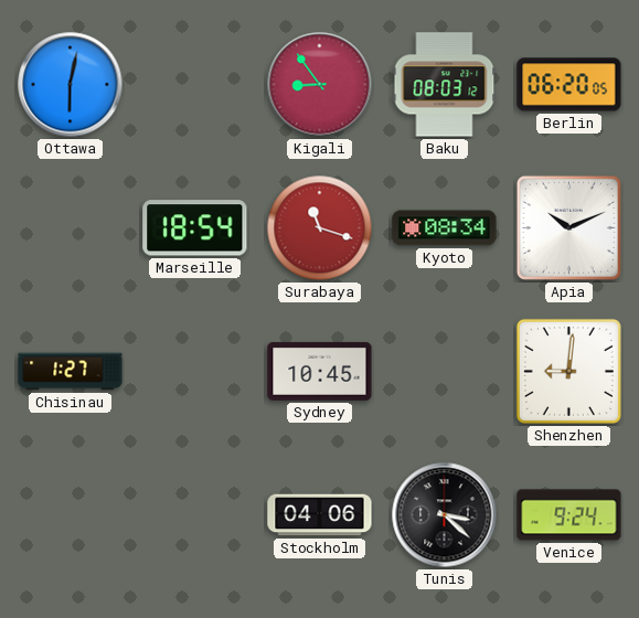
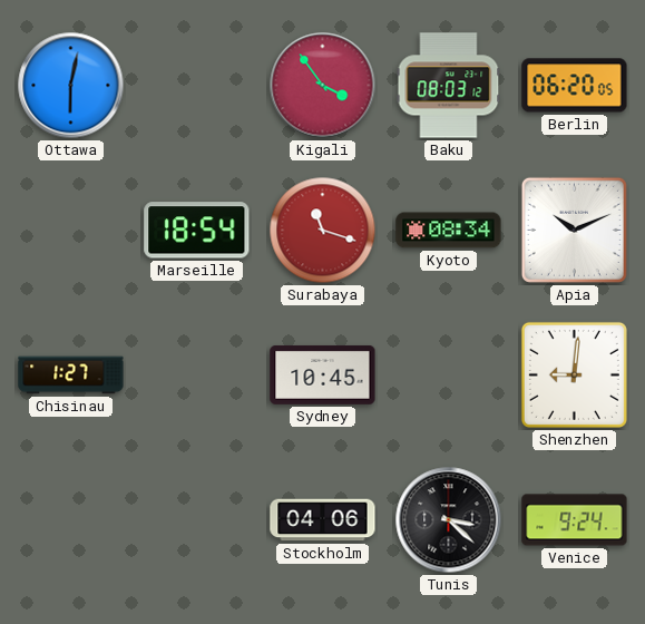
Kigali: 8:54 -> 3:54
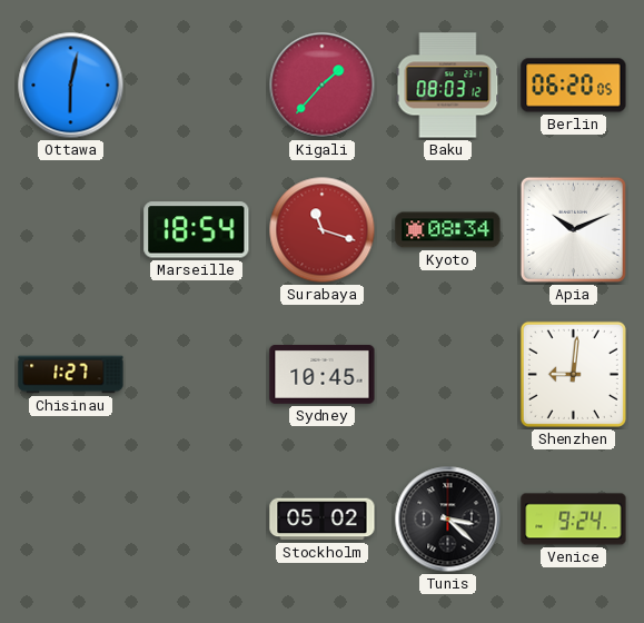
Kigali: 3:54 -> 1:37
Stockholm: 04:06 -> 05:02
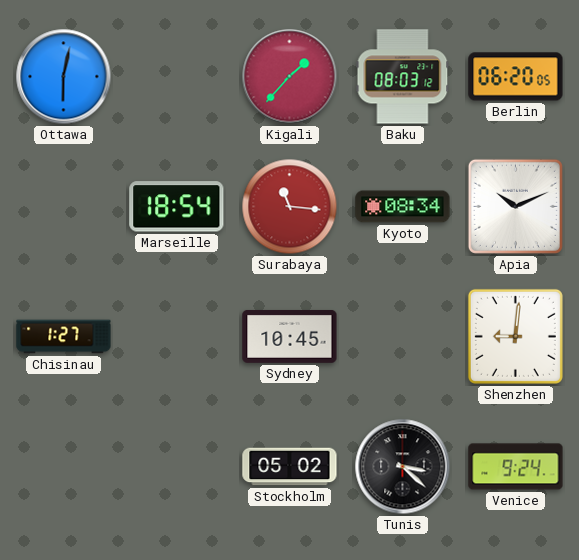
Surabaya: 11:18 -> 11:16
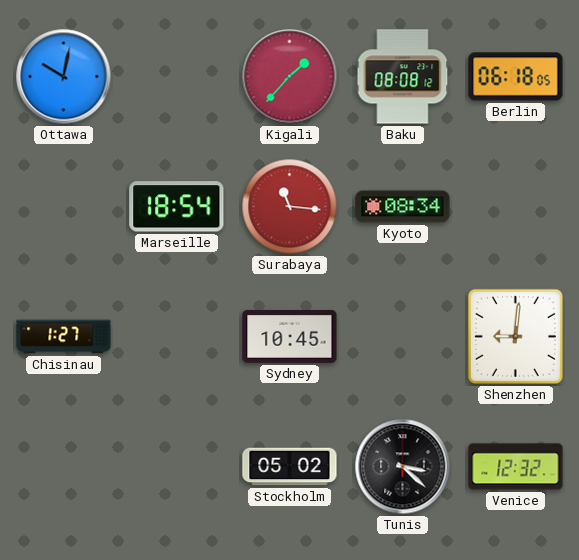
Ottawa: 6:02 -> 10:02
Baku: 08:03 -> 08:08
Berlin: 06:20 -> 06:18
Apia: 10:11 -> none
Venice: 9:24 -> 12:32
